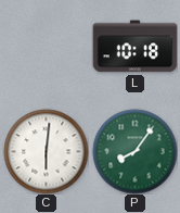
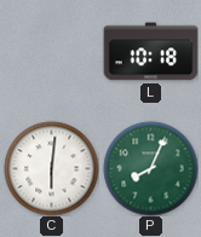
P: 8:06 -> 8:04
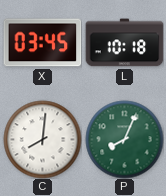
X: none -> 03:45
C: 6:01 -> 8:01
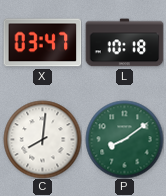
X: 03:45 -> 03:47
P: 8:04 -> 8:09
